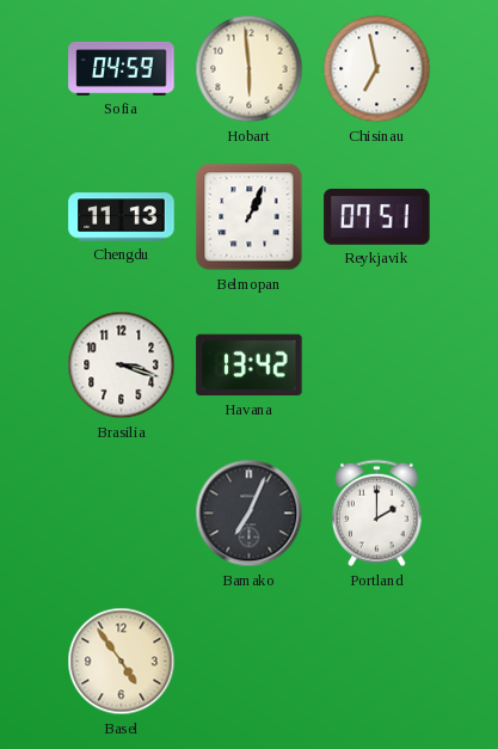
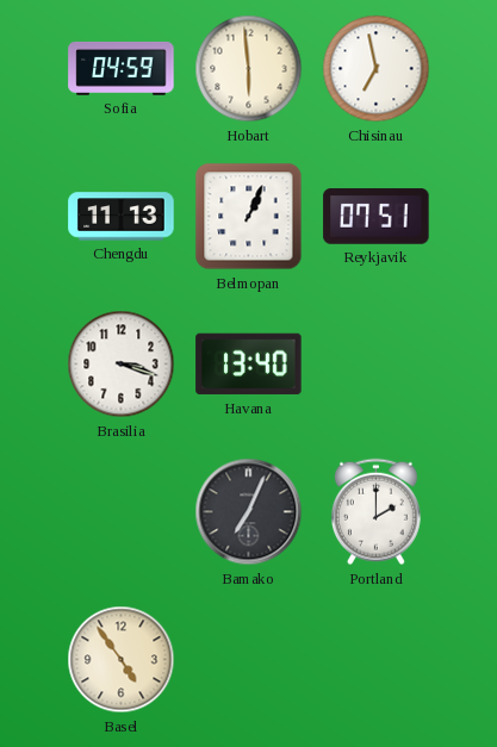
Havana: 13:42 -> 13:40
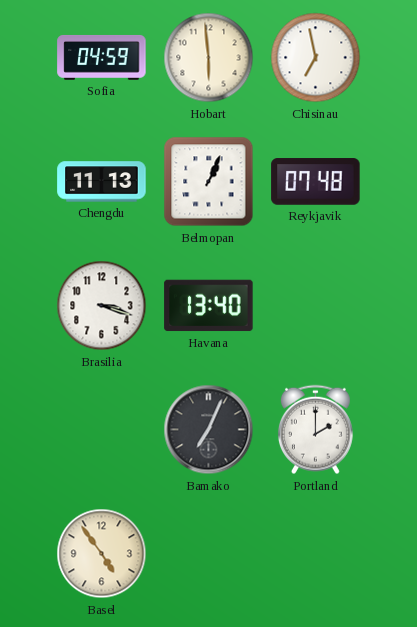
Reykjavik: 07:51 -> 07:48
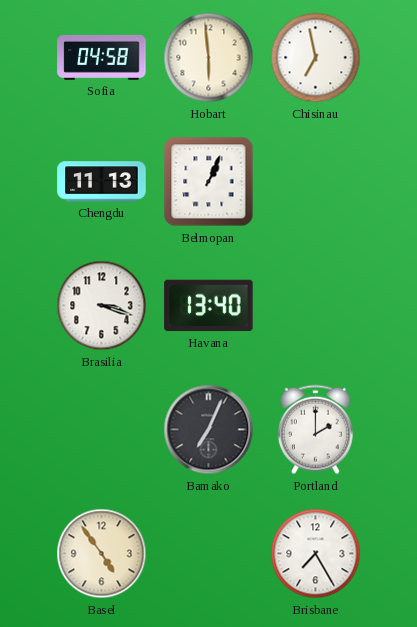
Sofia: 04:59 -> 04:58
Reykjavik: 07:48 -> none
Brisbane: none -> 7:25
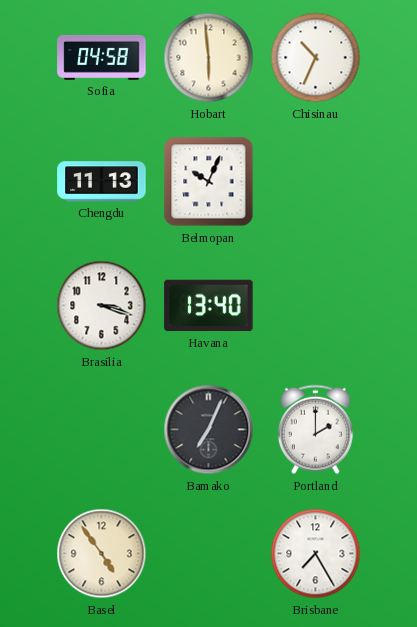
Chisinau: 6:58 -> 10:34
Belmopan: 1:04 -> 10:04
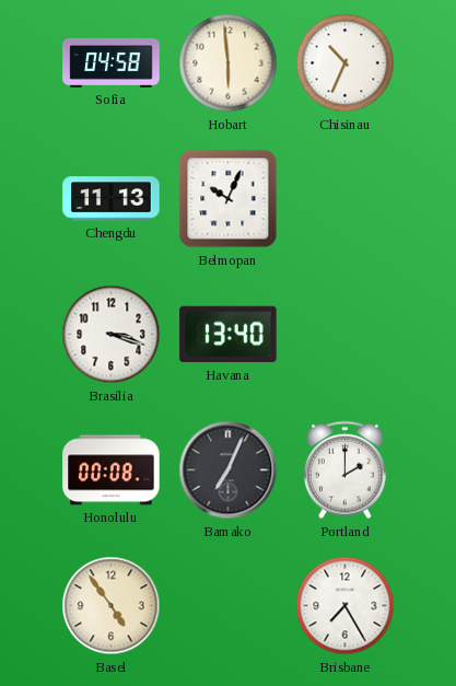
Honolulu: none -> 00:08
